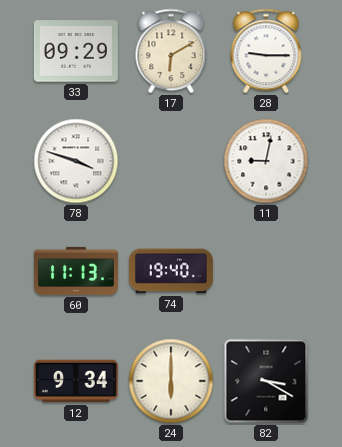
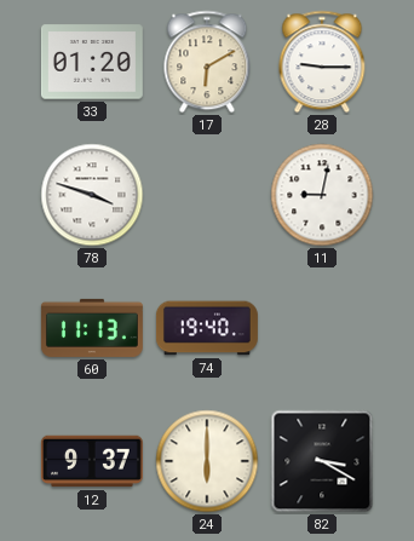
33: 09:29 -> 01:20
12: 9:34 -> 9:37
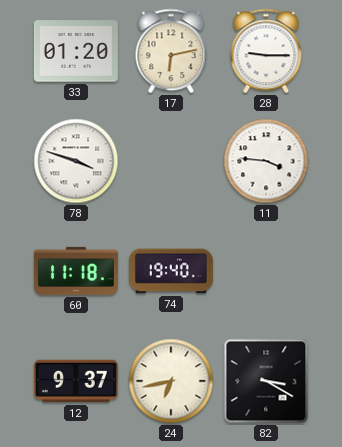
17: 6:10 -> 6:13
11: 9:02 -> 3:46
60: 11:13 -> 11:18
24: 6:00 -> 6:43
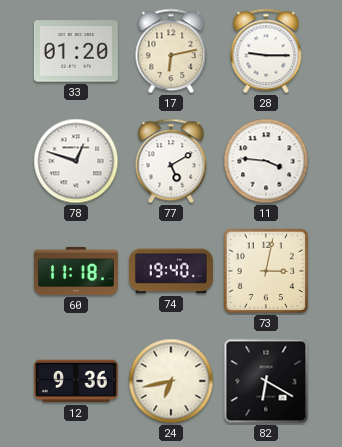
78: 3:48 -> 12:48
77: none -> 5:10
73: none -> 3:02
12: 9:37 -> 9:36
82: 3:20 -> 6:20
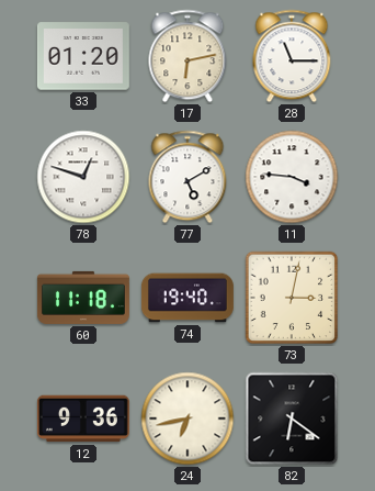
28: 9:15 -> 11:15
82: 6:20 -> 6:21
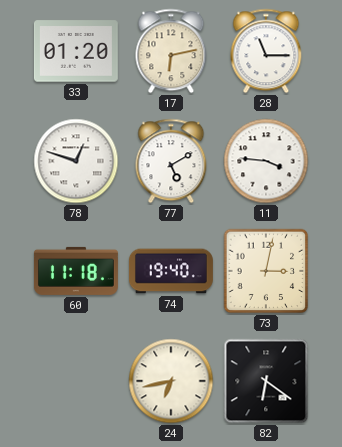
12: 9:36 -> none
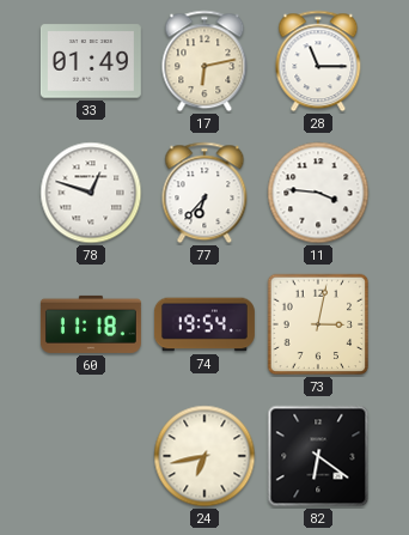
33: 01:20 -> 01:49
77: 5:10 -> 6:37
74: 19:40 -> 19:54
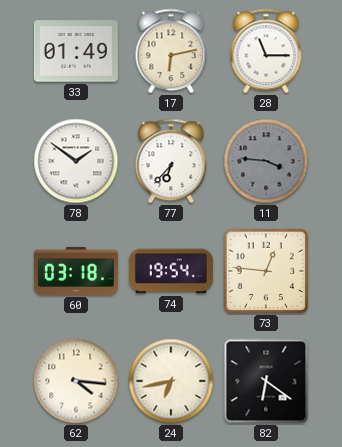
78: 12:48 -> 1:51
11 dial: white -> grey
60: 11:18 -> 03:18
73: 3:02 -> 12:46
62: none -> 4:16
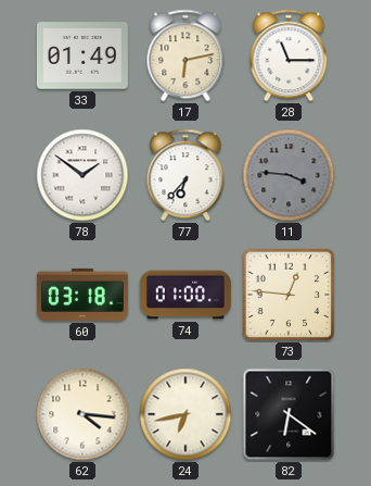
74: 19:54 -> 01:00
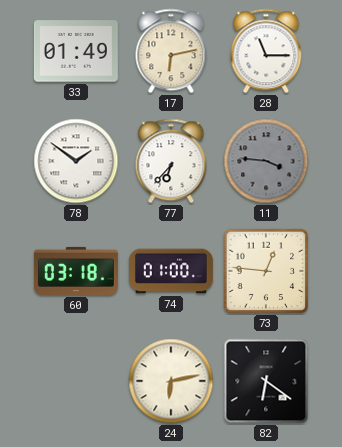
62: 4:16 -> none
24: 6:43 -> 6:13
